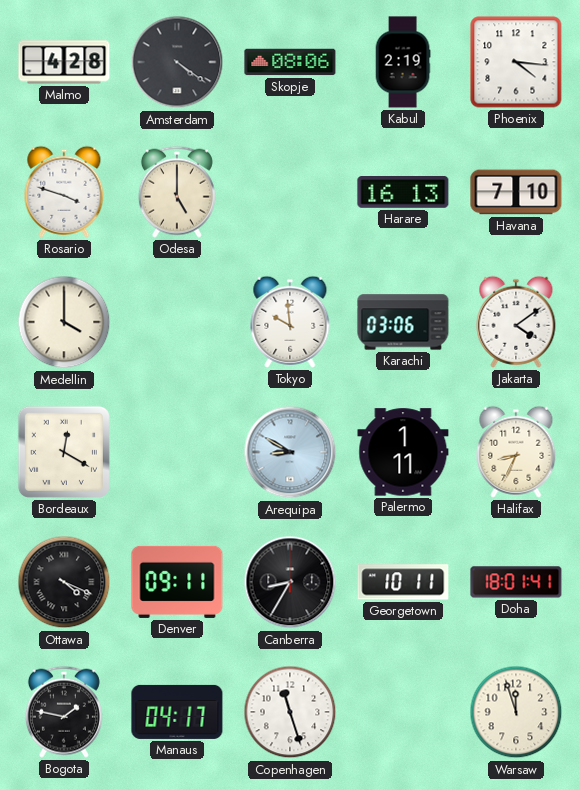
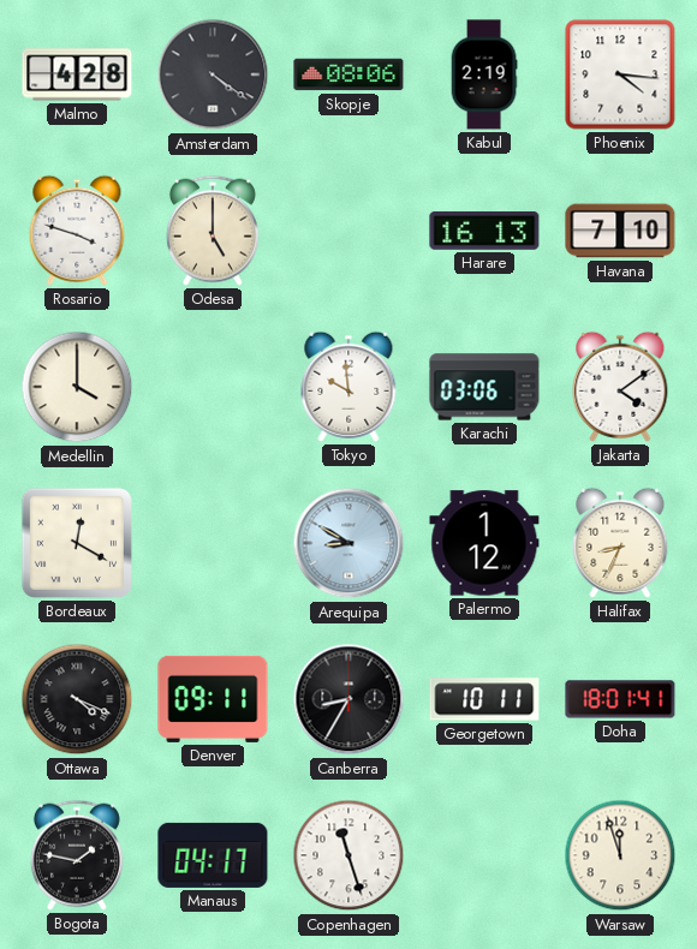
Palermo: 1:11 -> 1:12
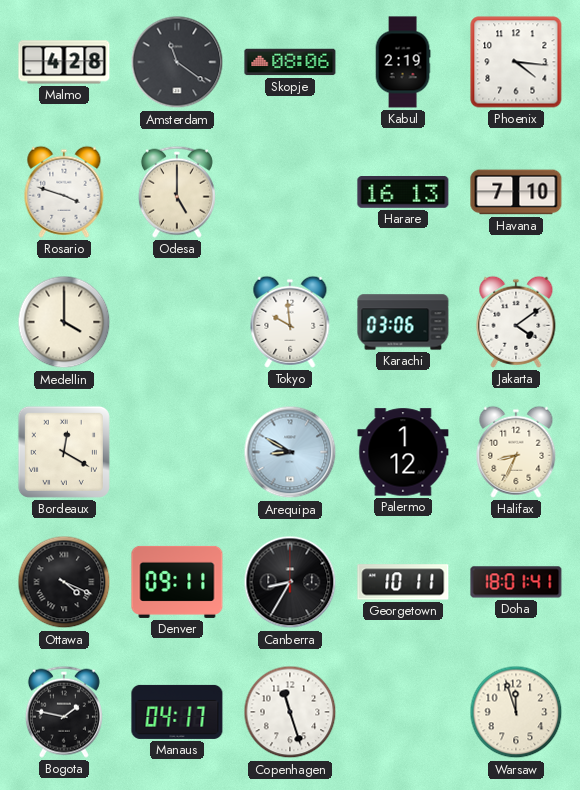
Amsterdam: 4:21 -> 11:21
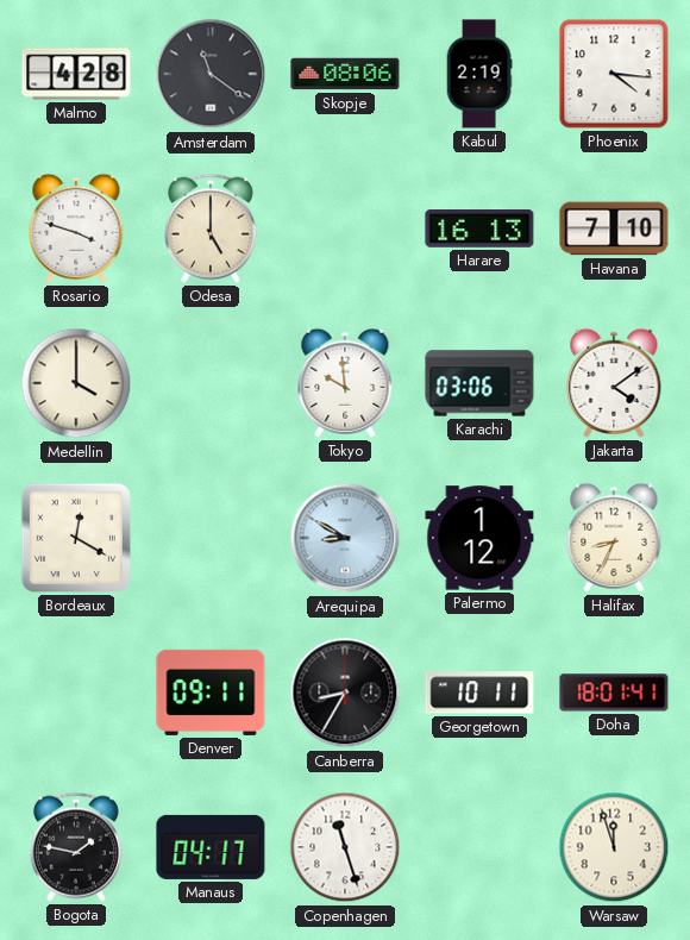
Ottawa: 4:19 -> none
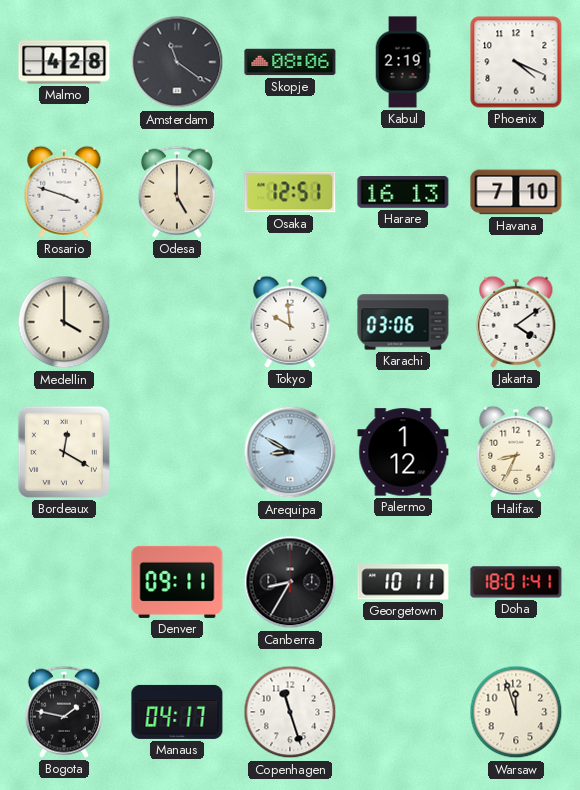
Phoenix: 4:16 -> 4:19
Osaka: none -> 12:51
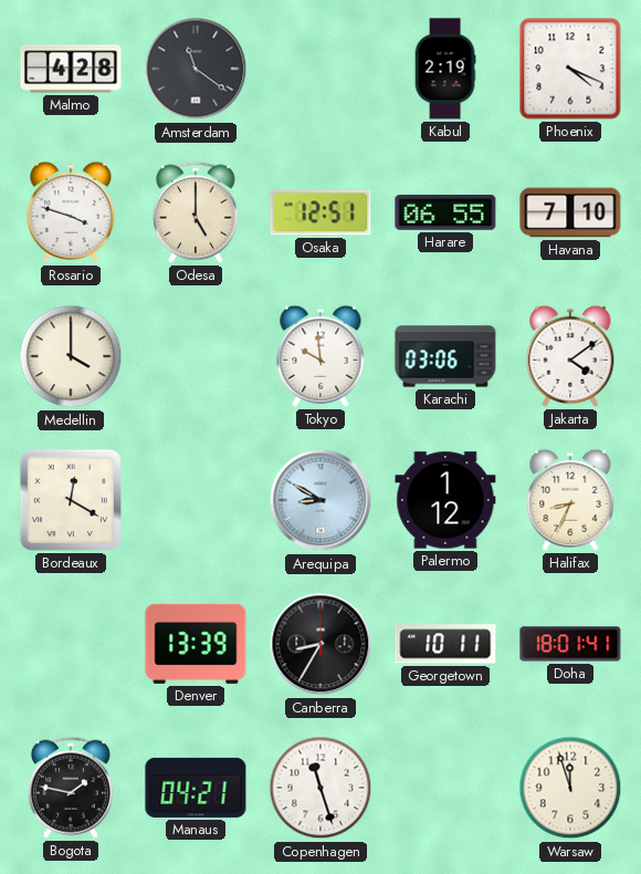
Skopje: 08:06 -> none
Harare: 16:13 -> 06:55
Denver: 09:11 -> 13:39
Manaus: 04:17 -> 04:21
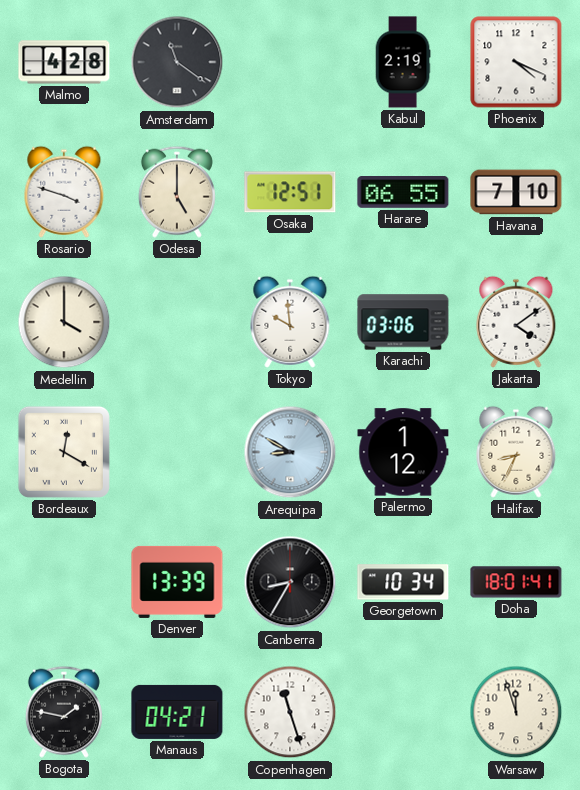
Georgetown: 10:11 -> 10:34
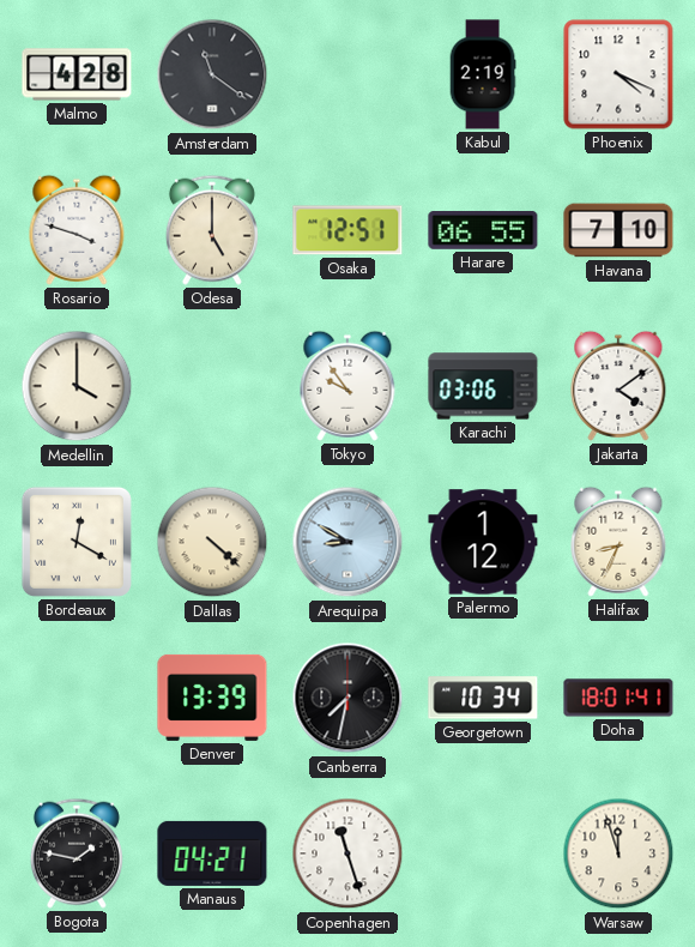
Tokyo: 9:59 -> 9:54
Dallas: none -> 4:22
Canberra: 8:35 -> 7:32
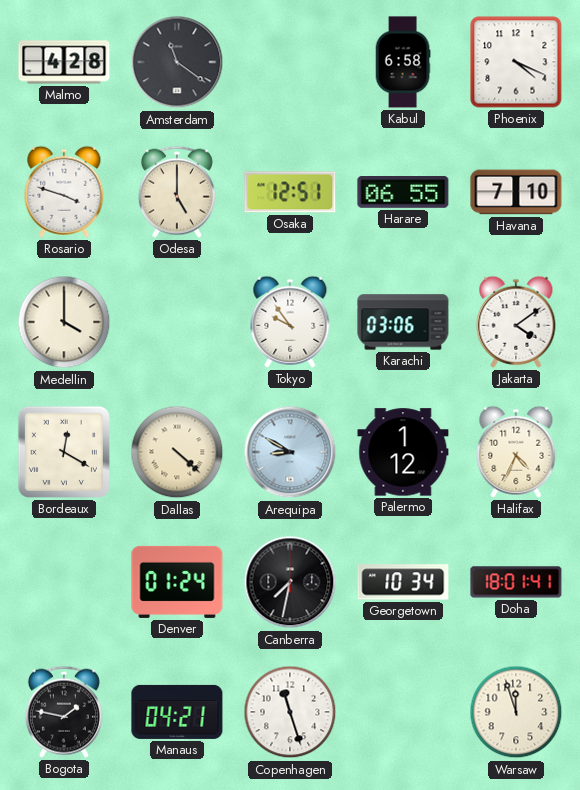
Kabul: 2:19 -> 6:58
Halifax: 8:34 -> 4:34
Denver: 13:39 -> 01:24
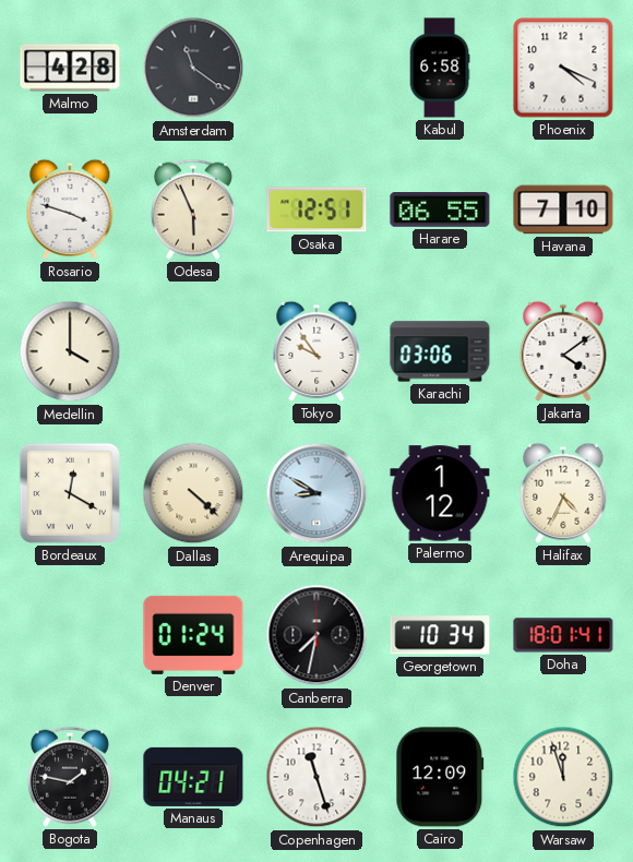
Odesa: 5:00 -> 5:56
Cairo: none -> 12:09
